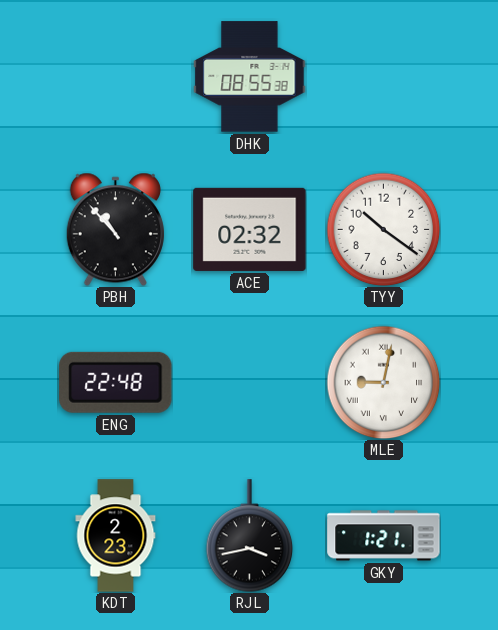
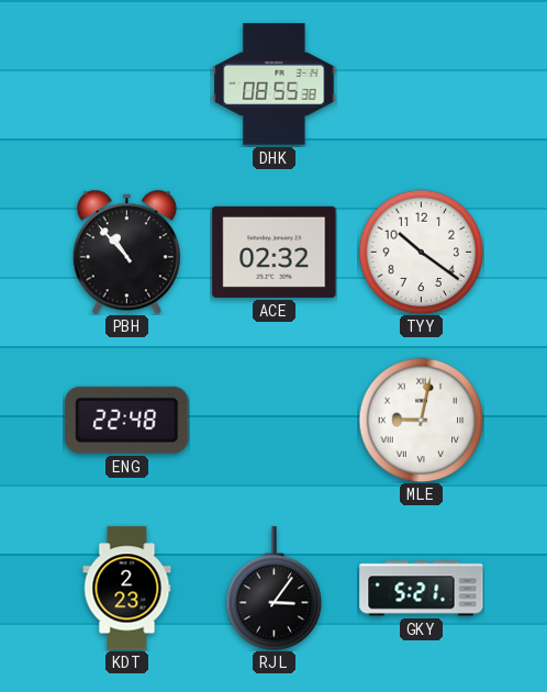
RJL: 3:43 -> 3:06
GKY: 1:21 -> 5:21
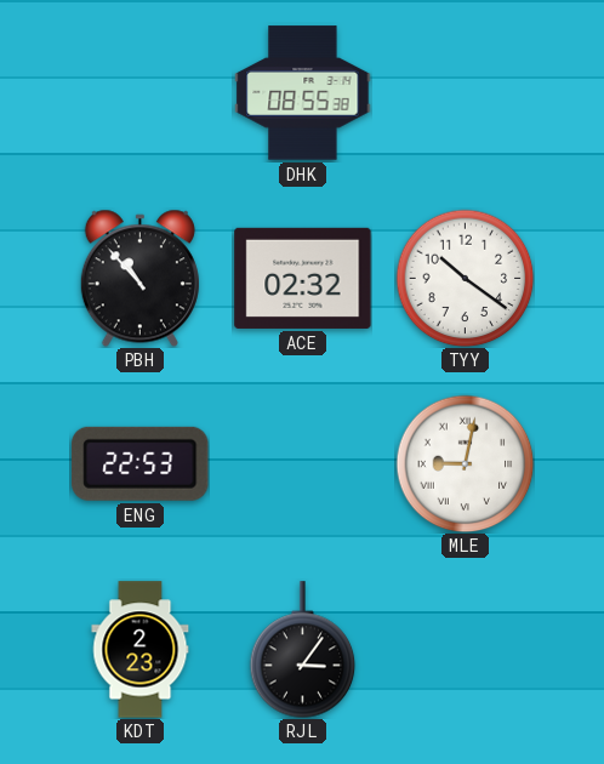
ENG: 22:48 -> 22:53
GKY: 5:21 -> none
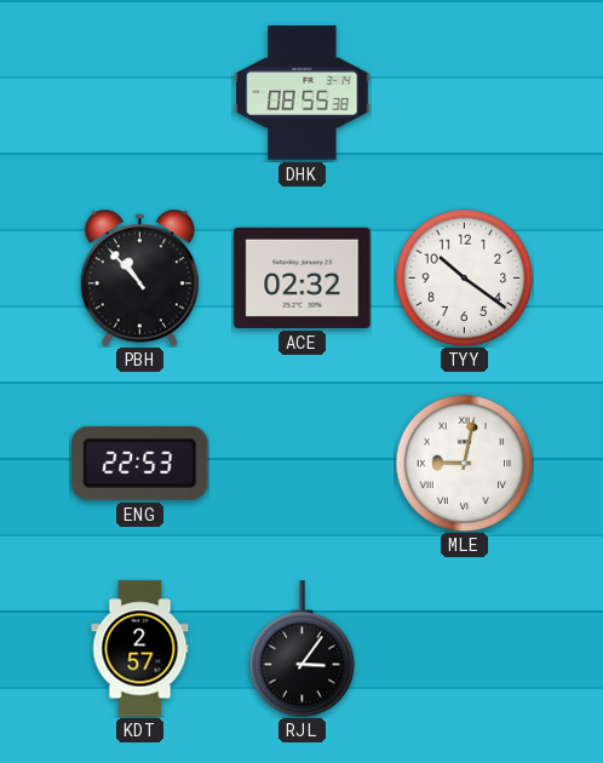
KDT: 2:23 -> 2:57
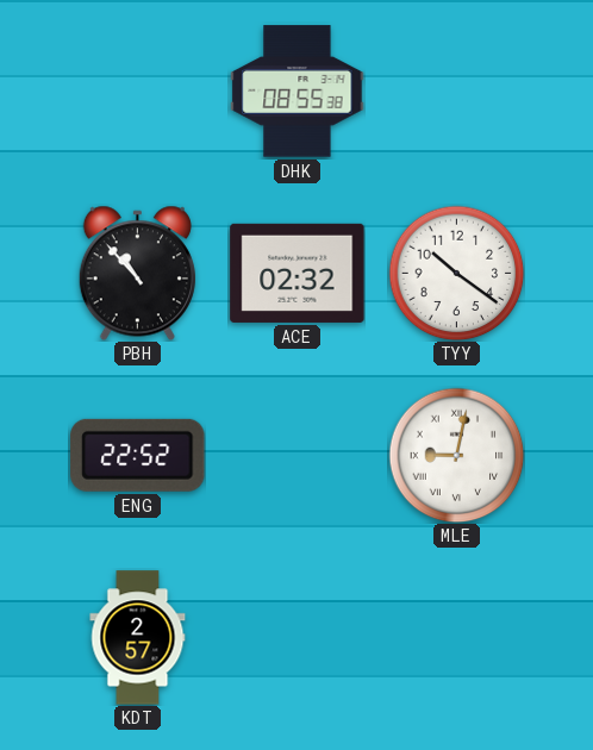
ENG: 22:53 -> 22:52
RJL: 3:06 -> none
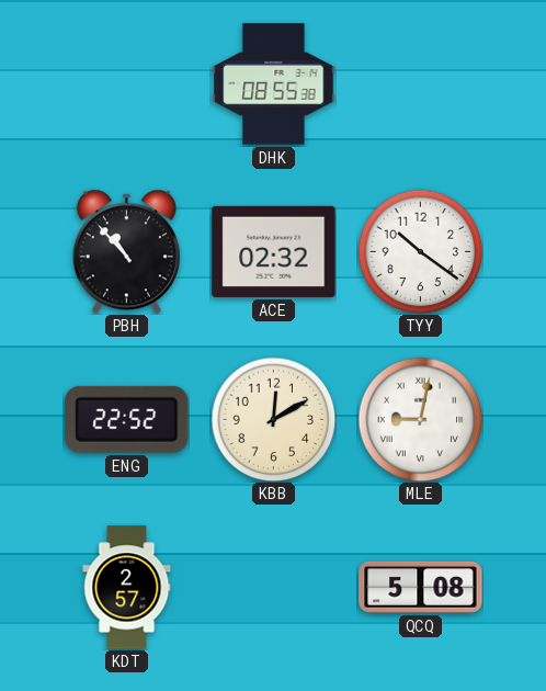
KBB: none -> 12:10
QCQ: none -> 5:08
